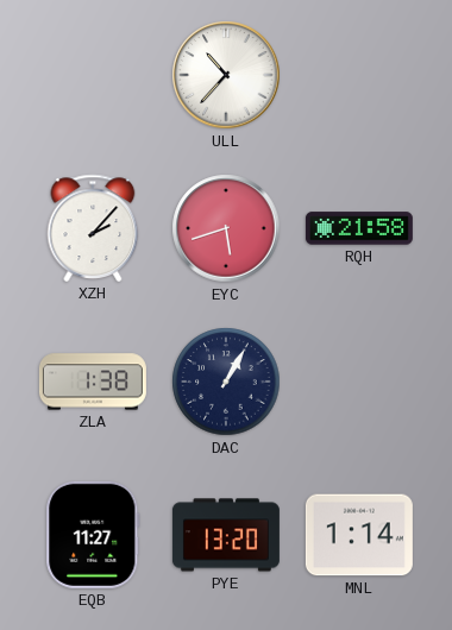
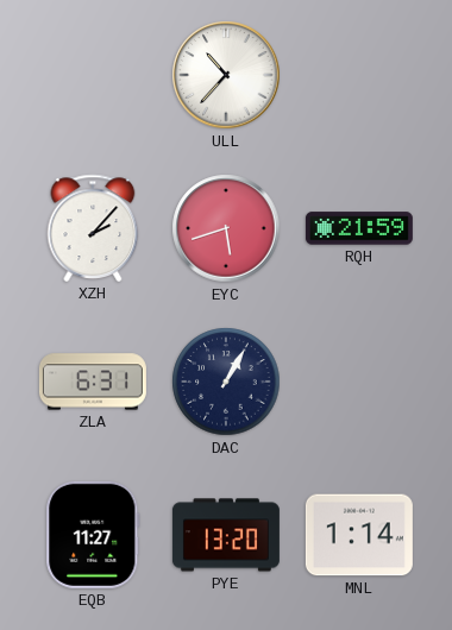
RQH: 21:58 -> 21:59
ZLA: 1:38 -> 6:31
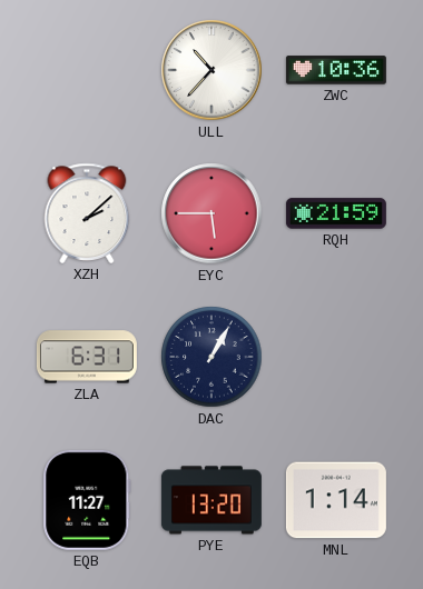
ZWC: none -> 10:36
XZH: 2:07 -> 2:08
EYC: 5:42 -> 5:45
